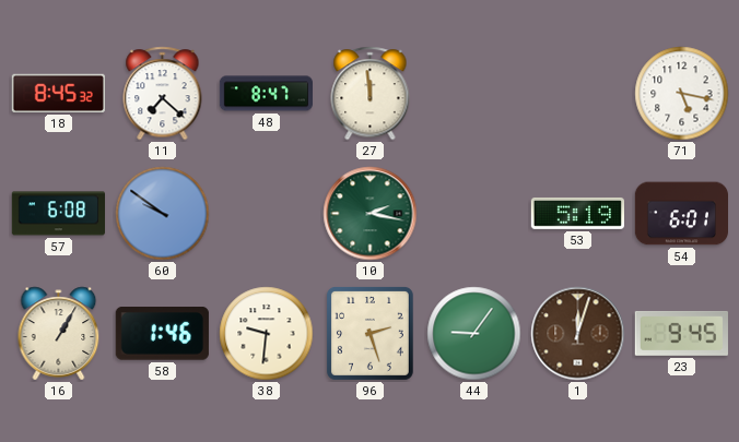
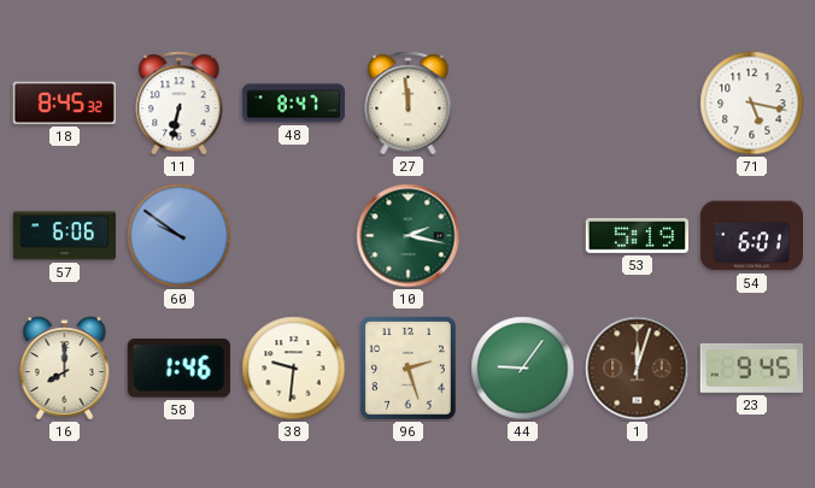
11: 7:22 -> 6:32
57: 6:08 -> 6:06
16: 1:05 -> 8:00
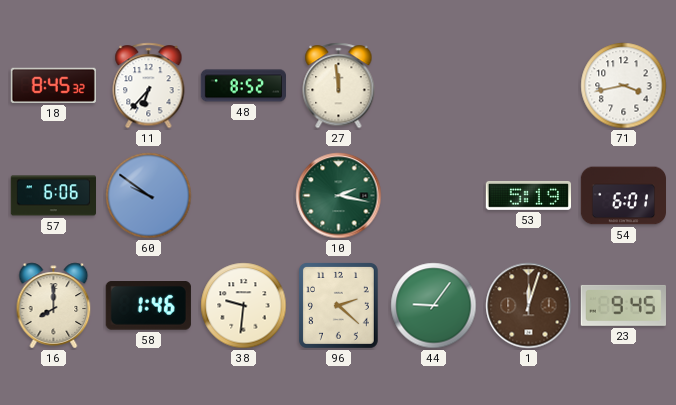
11: 6:32 -> 6:37
48: 8:47 -> 8:52
71: 5:17 -> 3:43
96: 2:27 -> 2:22
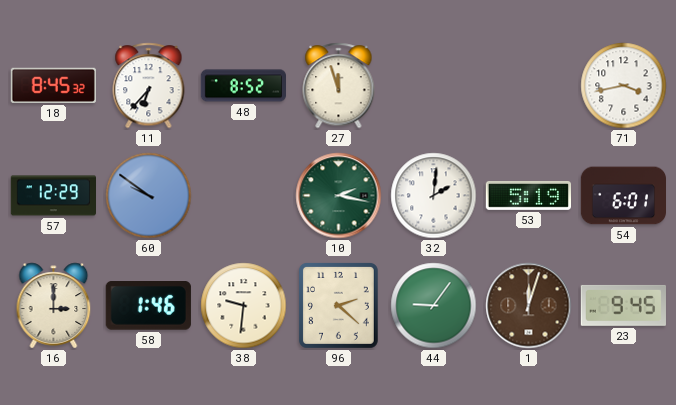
27: 11:59 -> 11:57
57: 6:06 -> 12:29
32: none -> 2:01
16: 8:00 -> 3:00
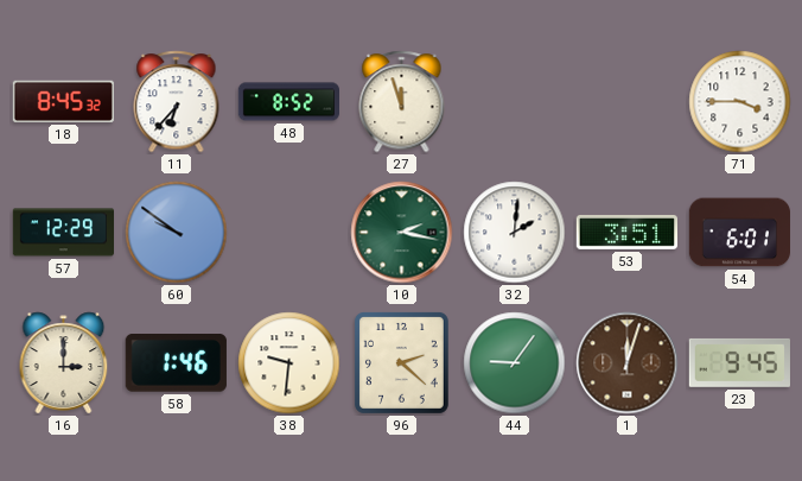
71: 3:43 -> 3:45
53: 5:19 -> 3:51
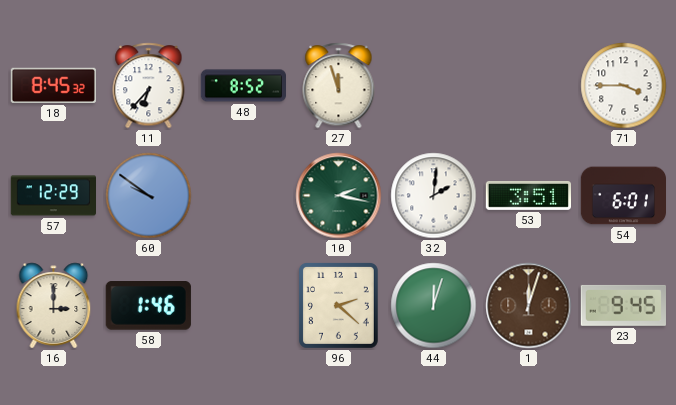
38: 9:31 -> none
44: 9:06 -> 12:03
